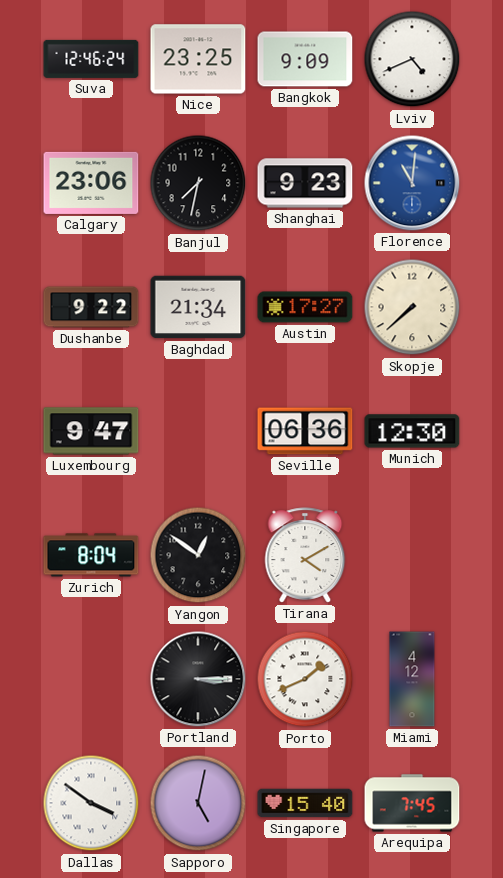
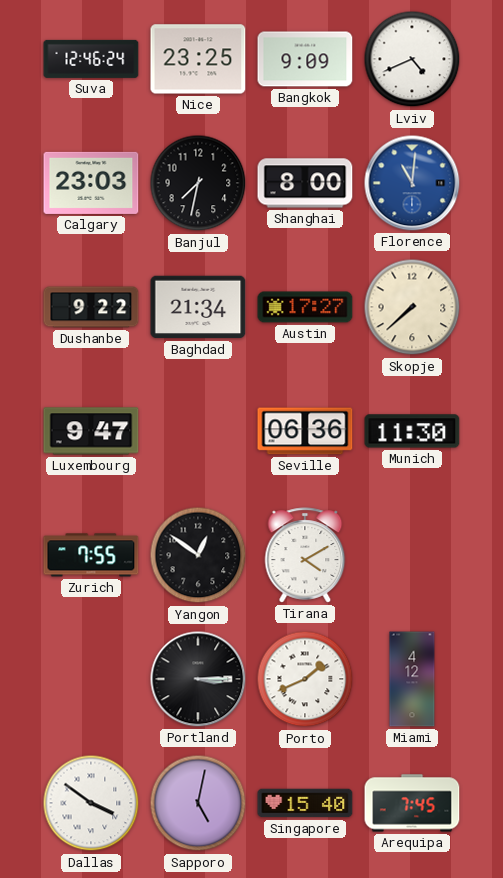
Calgary: 23:06 -> 23:03
Shanghai: 9:23 -> 8:00
Munich: 12:30 -> 11:30
Zurich: 8:04 -> 7:55
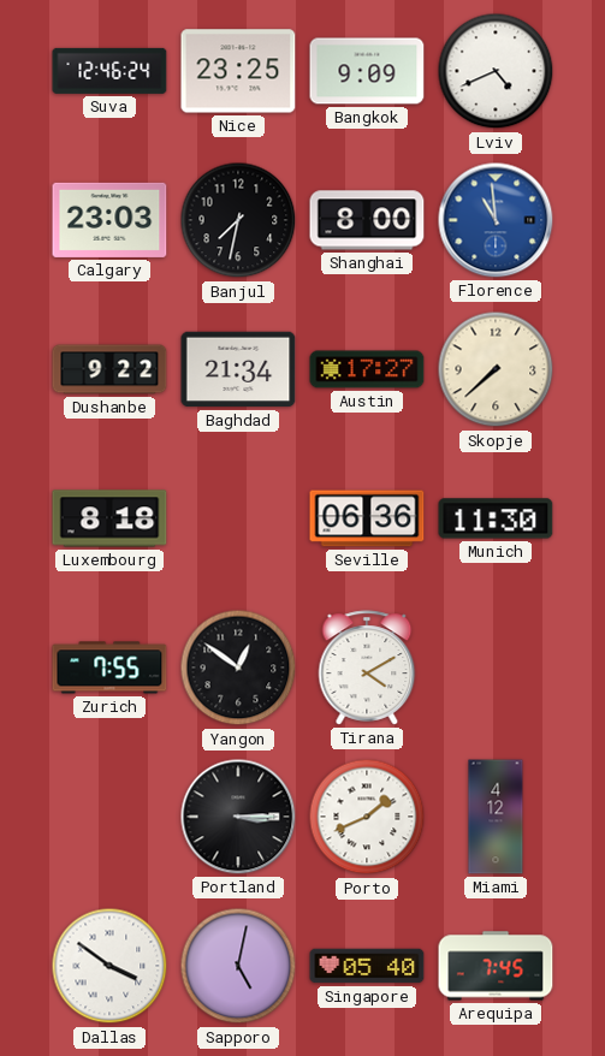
Florence: 11:01 -> 10:59
Luxembourg: 9:47 -> 8:18
Singapore: 15:40 -> 05:40
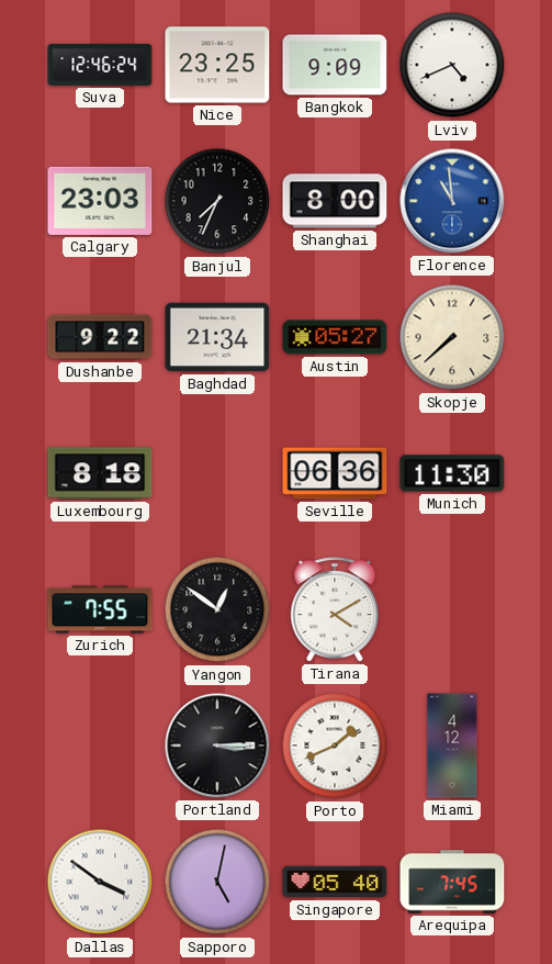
Banjul: 7:32 -> 7:34
Austin: 17:27 -> 05:27
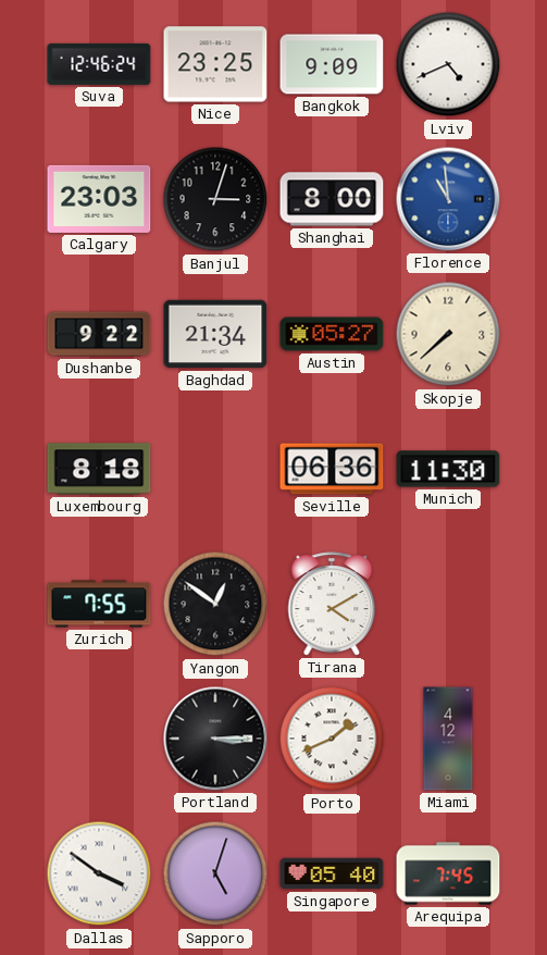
Banjul: 7:34 -> 3:03
Sapporo: 5:02 -> 5:03
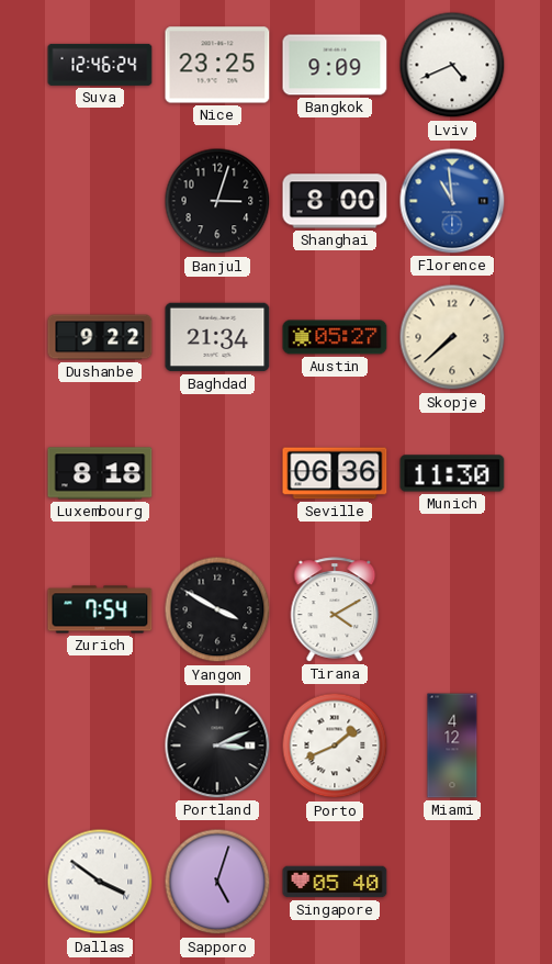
Calgary: 23:03 -> none
Zurich: 7:55 -> 7:54
Yangon: 12:51 -> 3:50
Portland: 3:15 -> 3:11
Arequipa: 7:45 -> none
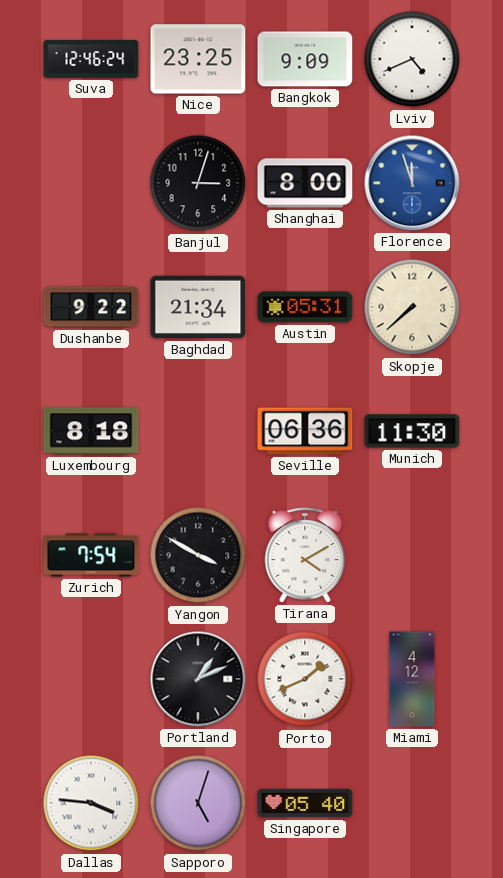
Florence: 10:59 -> 11:57
Austin: 05:27 -> 05:31
Portland: 3:11 -> 1:11
Dallas: 3:51 -> 3:46
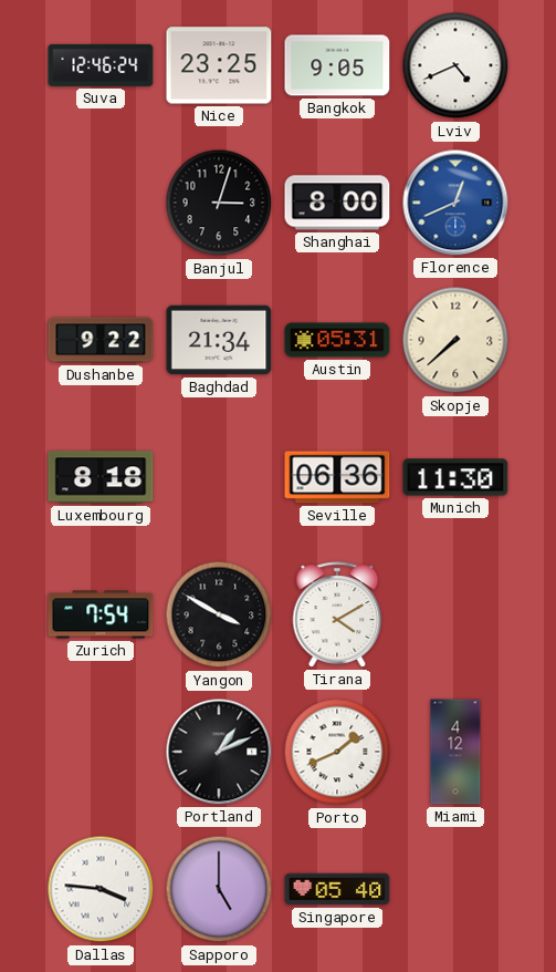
Bangkok: 9:09 -> 9:05
Florence: 11:57 -> 12:41
Sapporo: 5:03 -> 5:00
